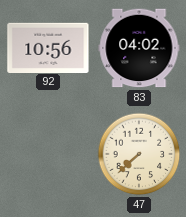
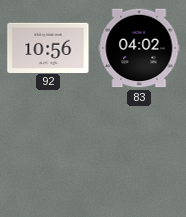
47: 7:38 -> none
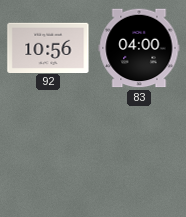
83: 04:02 -> 04:00
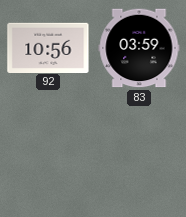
83: 04:00 -> 03:59
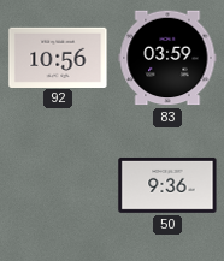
50: none -> 9:36
